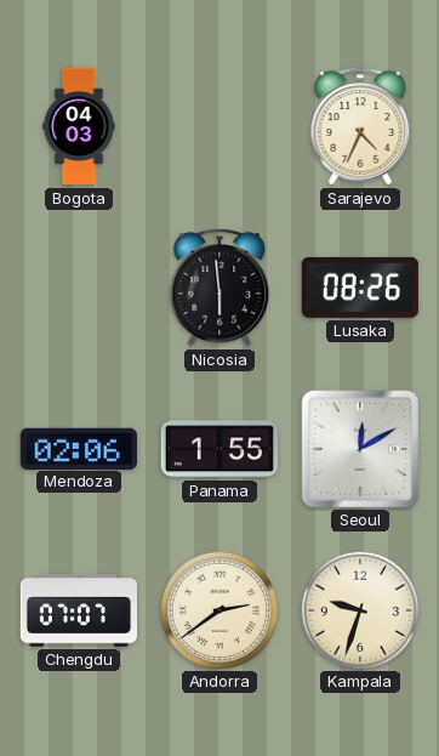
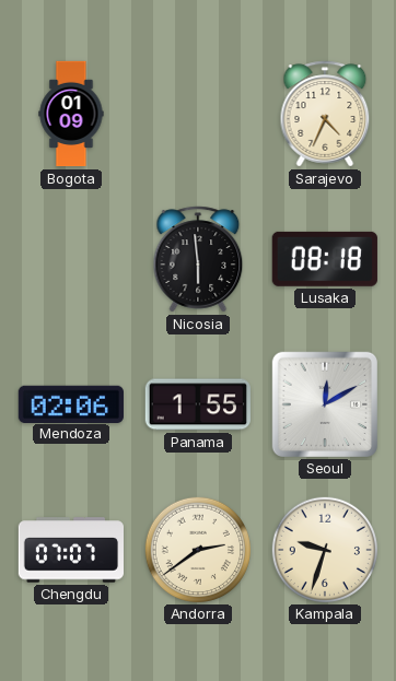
Bogota: 04:03 -> 01:09
Lusaka: 08:26 -> 08:18
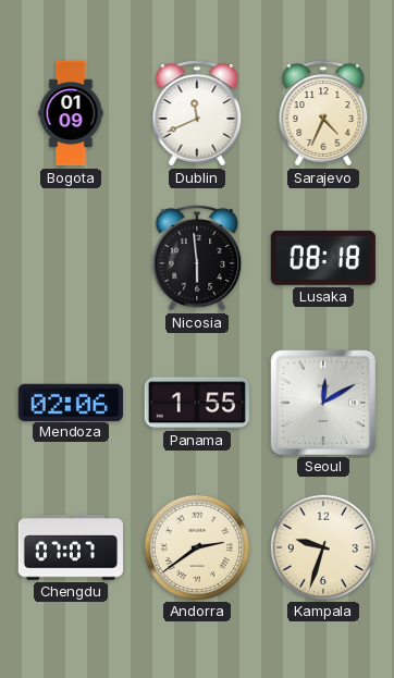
Dublin: none -> 11:41
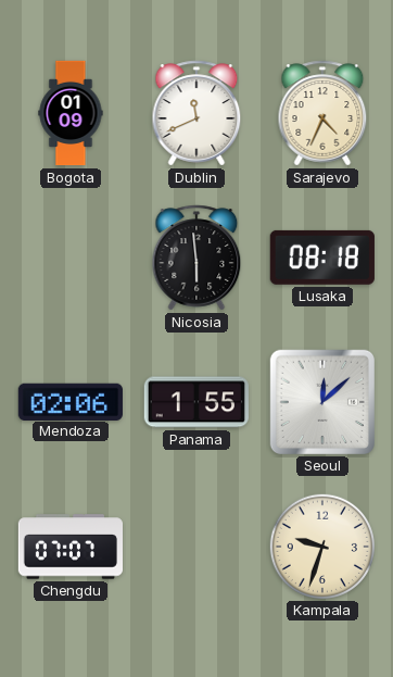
Seoul: 12:10 -> 12:08
Andorra: 2:39 -> none
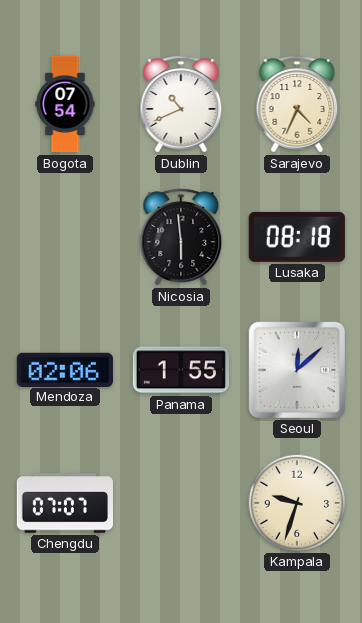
Bogota: 01:09 -> 07:54
Dublin: 11:41 -> 10:41
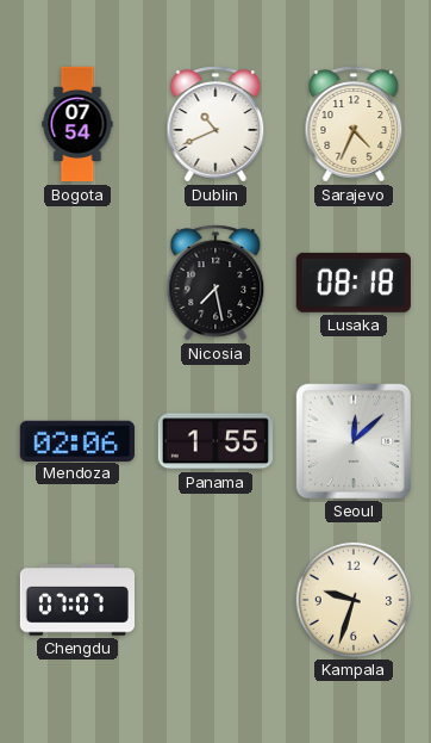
Nicosia: 5:59 -> 7:28
